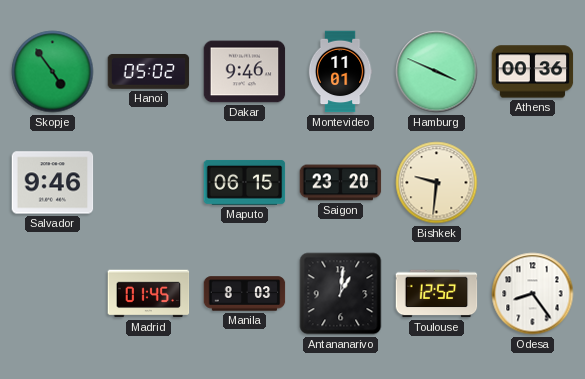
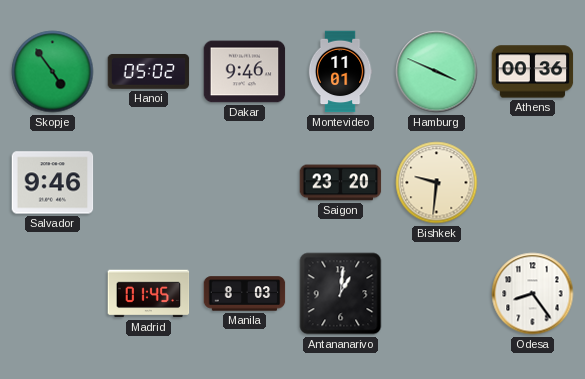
Maputo: 06:15 -> none
Toulouse: 12:52 -> none
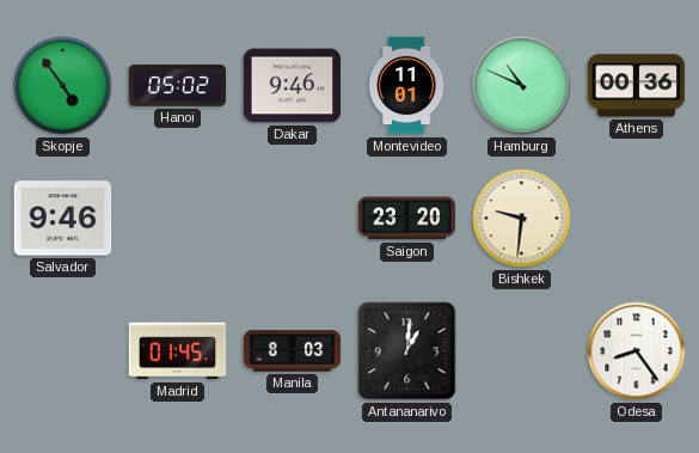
Hamburg: 3:49 -> 10:49
